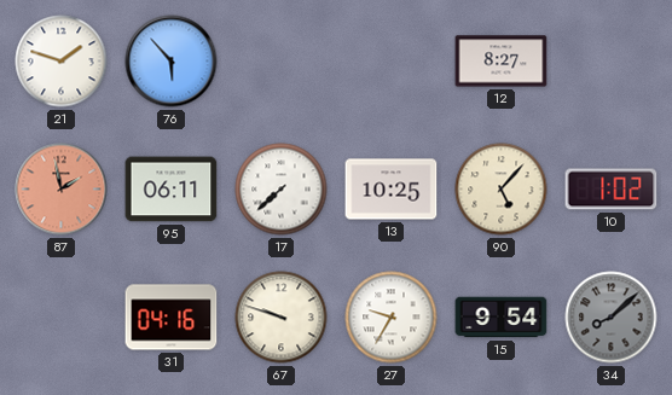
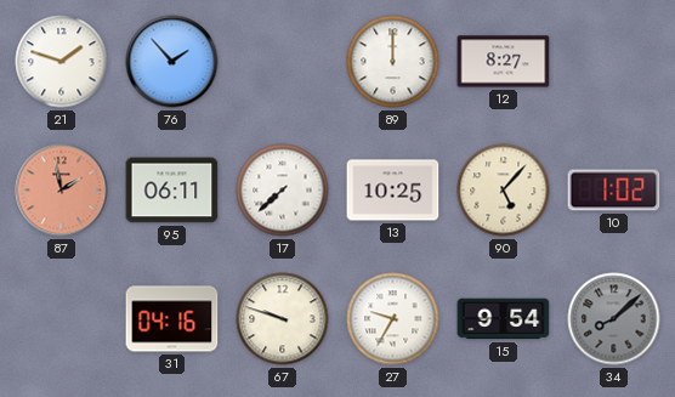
76: 5:53 -> 1:53
89: none -> 12:00
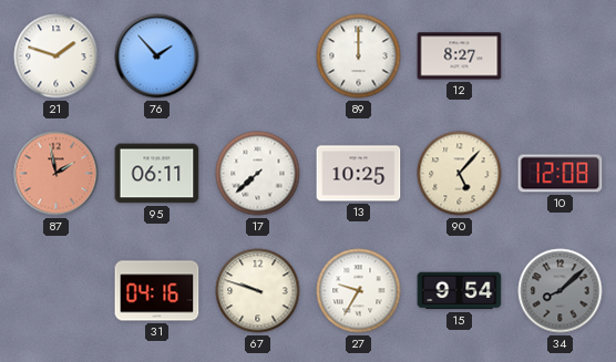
10: 1:02 -> 12:08
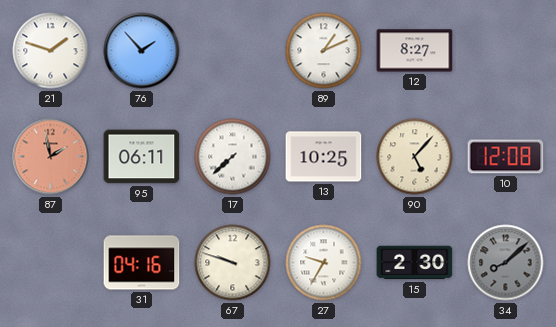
89: 12:00 -> 1:11
15: 9:54 -> 2:30
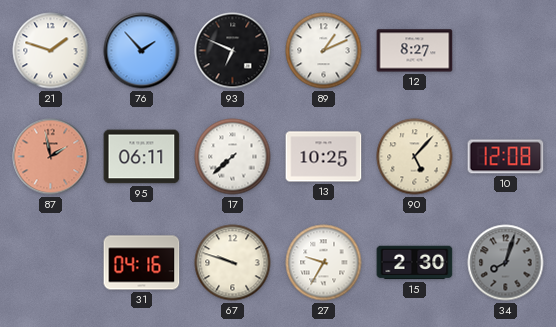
93: none -> 6:49
34: 8:08 -> 8:03
